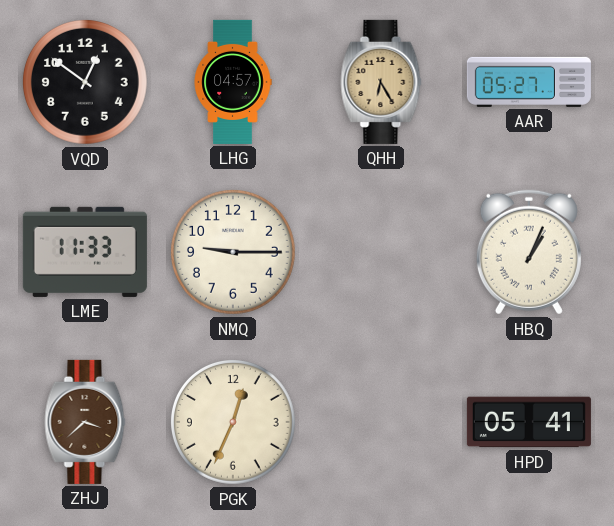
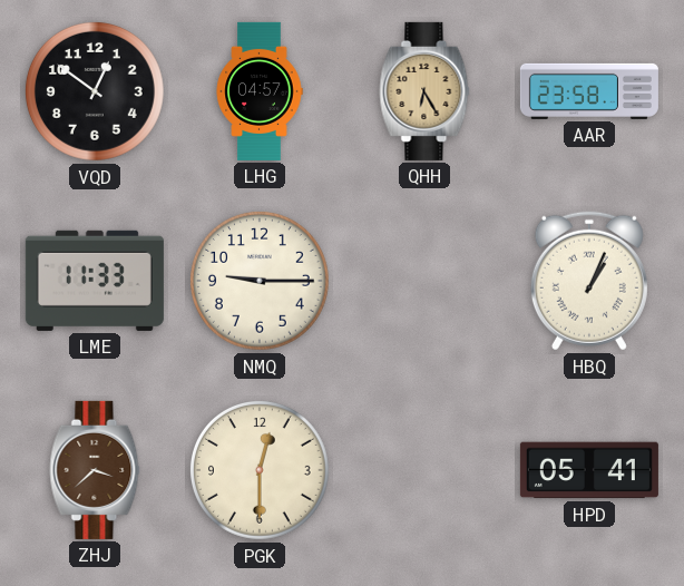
AAR: 05:27 -> 23:58
PGK: 12:34 -> 12:30
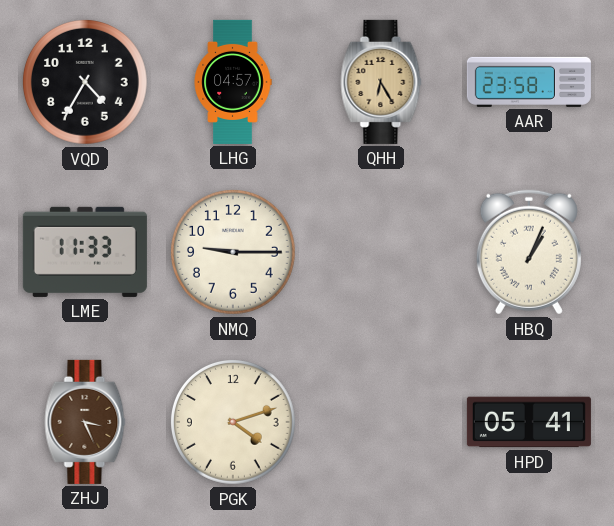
VQD: 12:51 -> 4:35
ZHJ: 3:38 -> 3:26
PGK: 12:30 -> 4:12
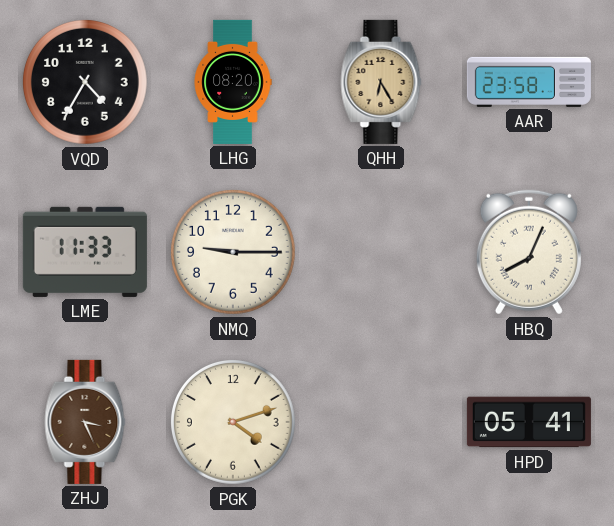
LHG: 04:57 -> 08:20
HBQ: 1:04 -> 8:04
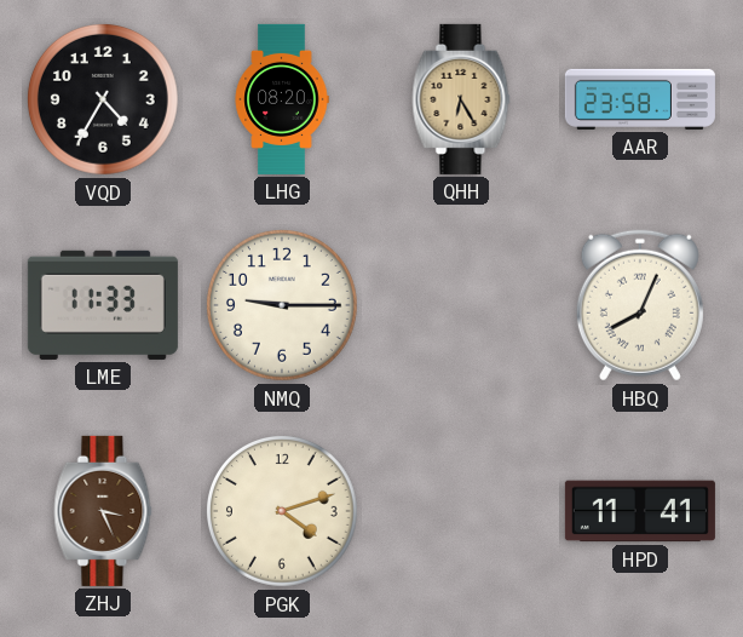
HPD: 05:41 -> 11:41
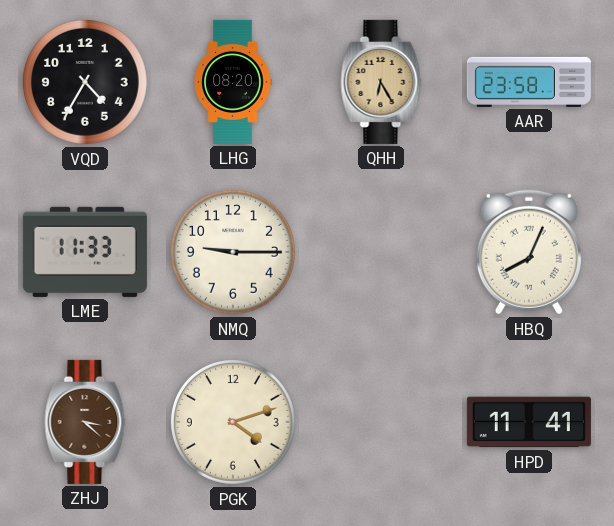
ZHJ: 3:26 -> 3:22
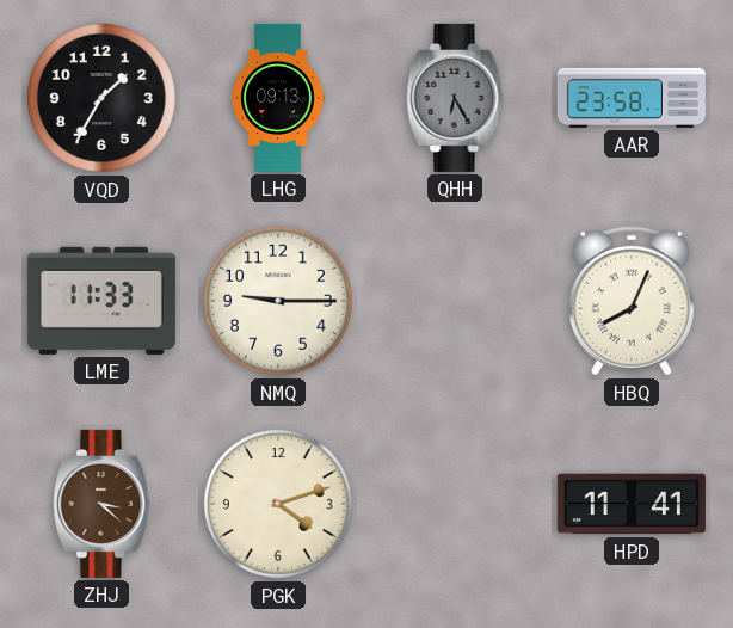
VQD: 4:35 -> 1:35
LHG: 08:20 -> 09:13
QHH dial: champagne -> grey
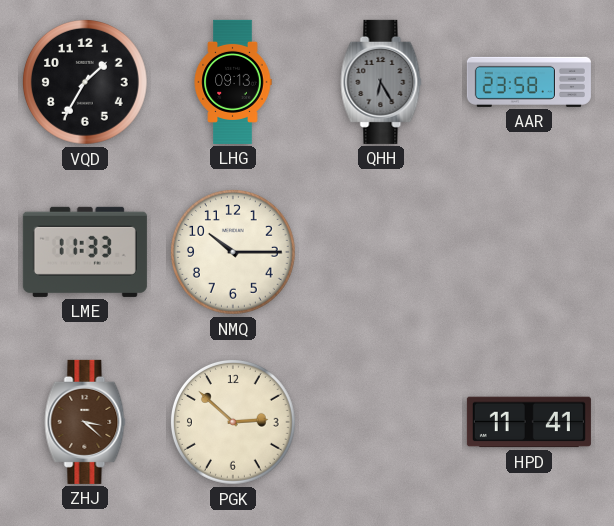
NMQ: 9:15 -> 10:15
HBQ: 8:04 -> none
PGK: 4:12 -> 2:52
